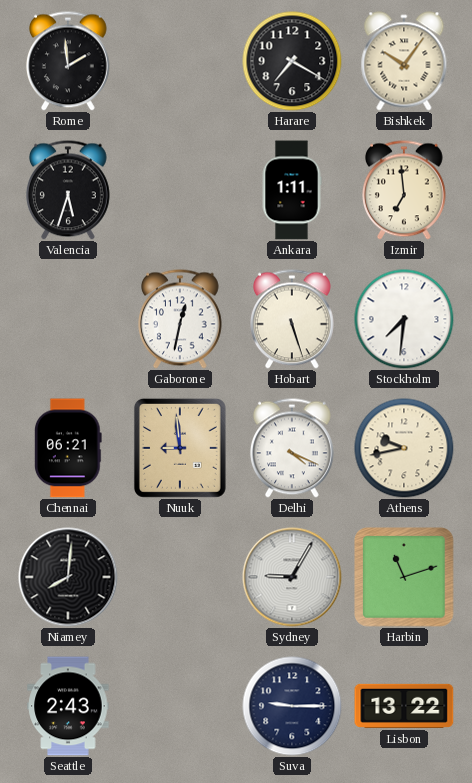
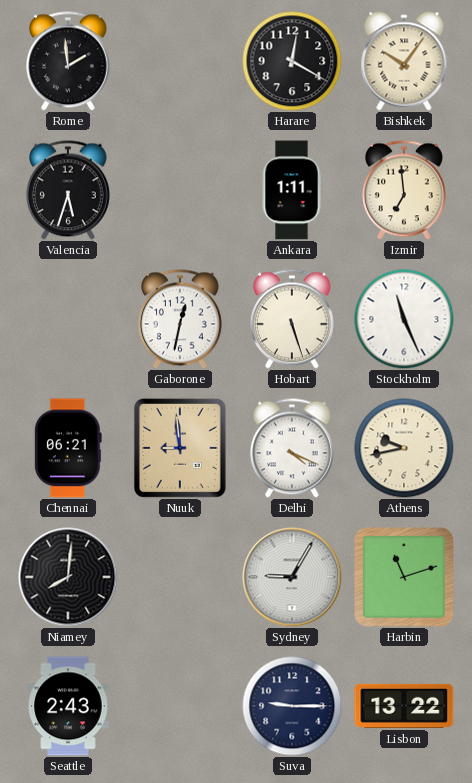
Harare: 7:20 -> 12:20
Stockholm: 7:31 -> 11:26
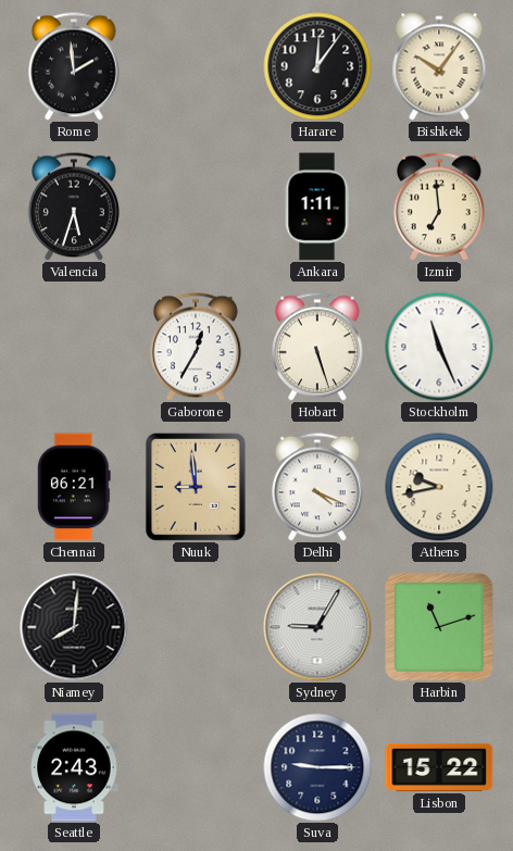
Harare: 12:20 -> 12:06
Gaborone: 12:32 -> 12:35
Lisbon: 13:22 -> 15:22
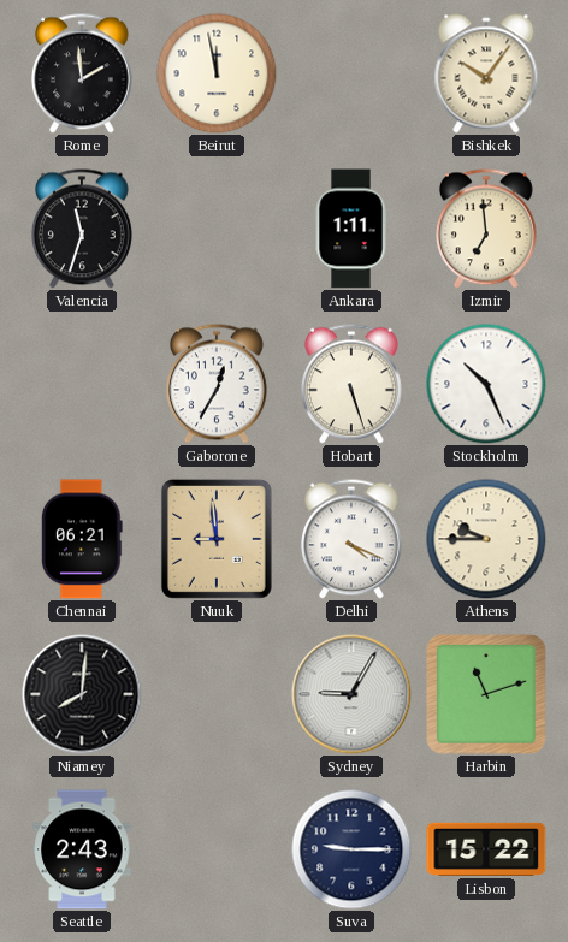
Beirut: none -> 11:58
Harare: 12:06 -> none
Valencia: 5:33 -> 11:33
Stockholm: 11:26 -> 10:26
Athens: 9:43 -> 9:45
